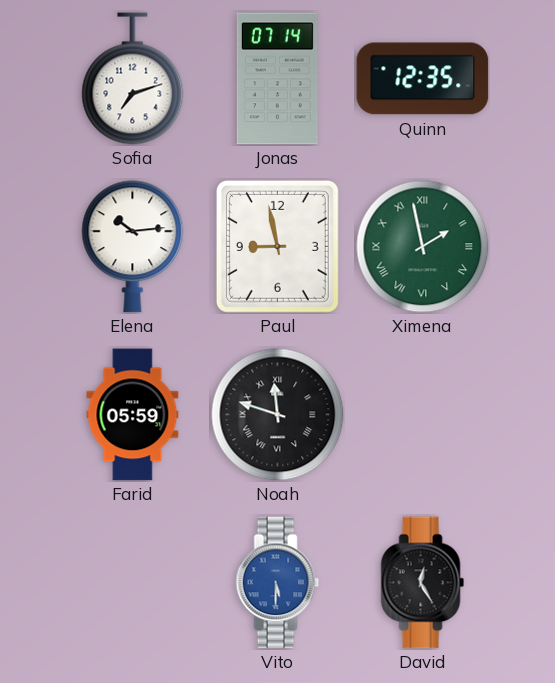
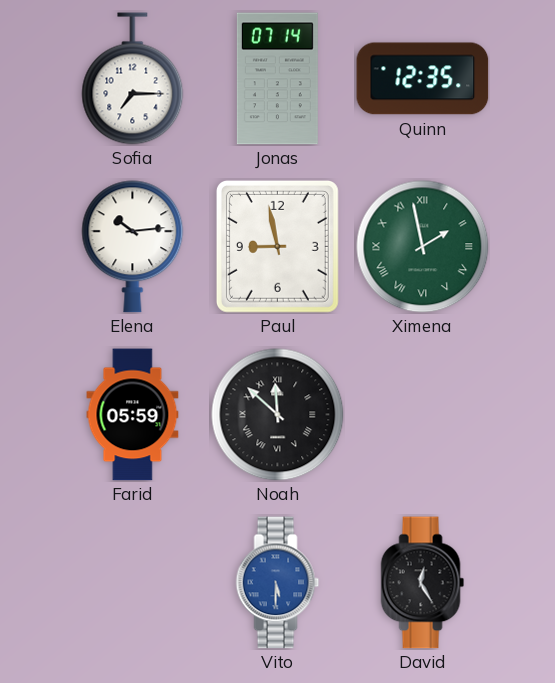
Sofia: 7:12 -> 7:15
Noah: 11:48 -> 11:52
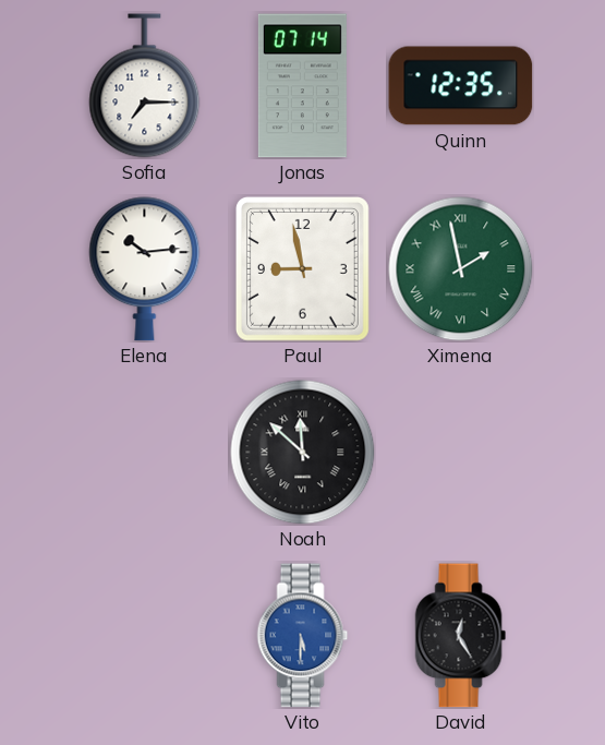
Farid: 05:59 -> none
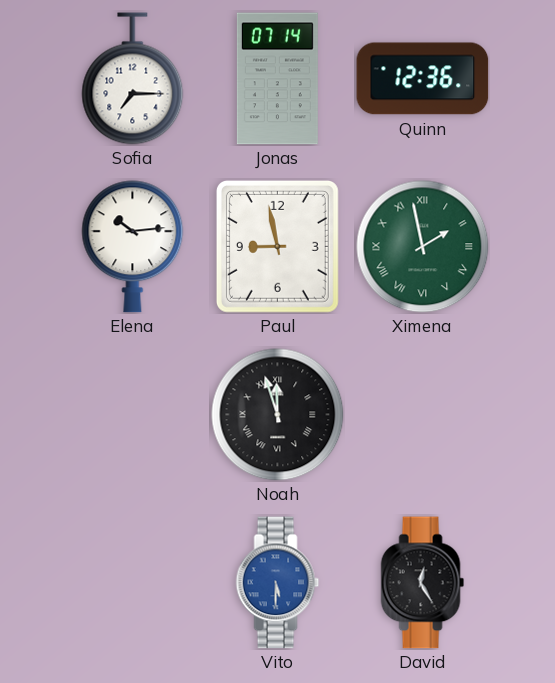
Quinn: 12:35 -> 12:36
Noah: 11:52 -> 11:57
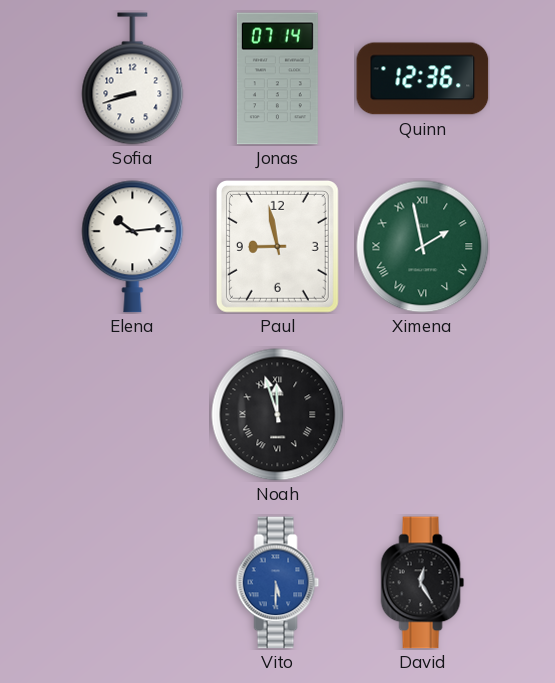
Sofia: 7:15 -> 8:42
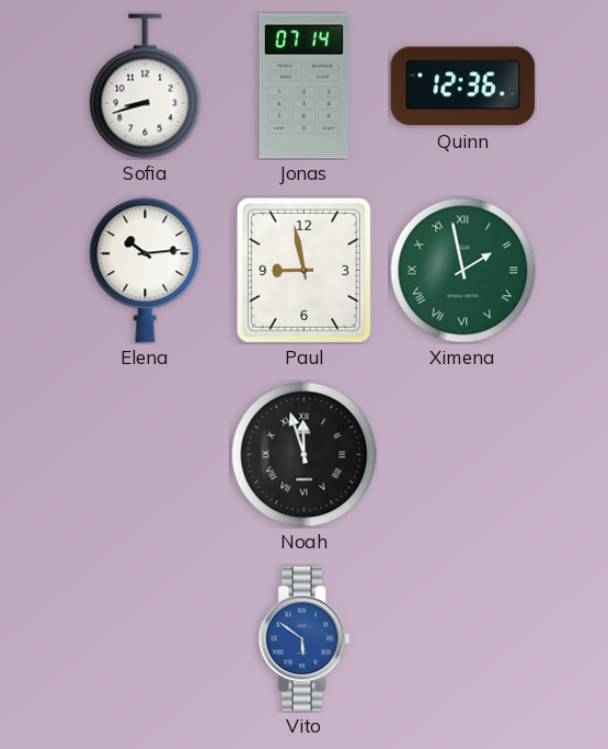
Vito: 5:30 -> 5:51
David: 12:25 -> none
